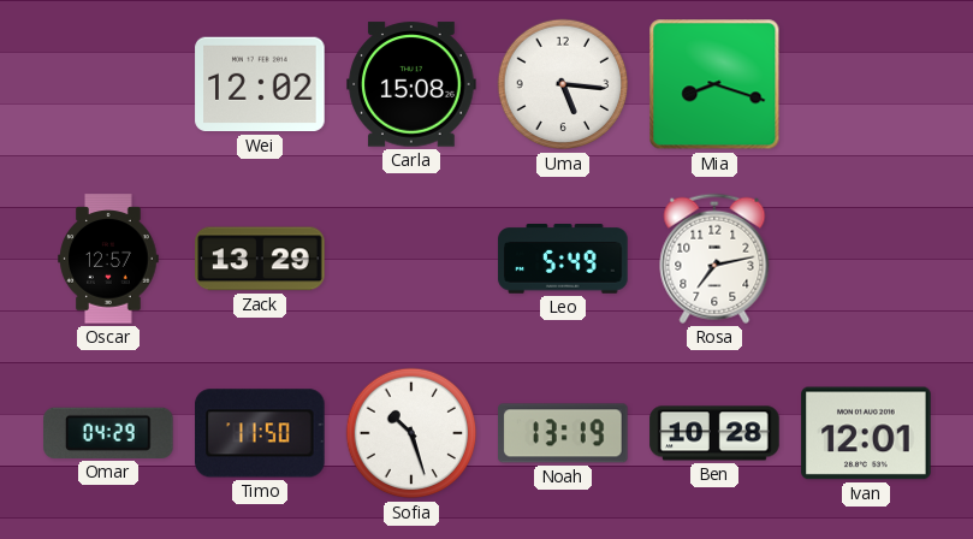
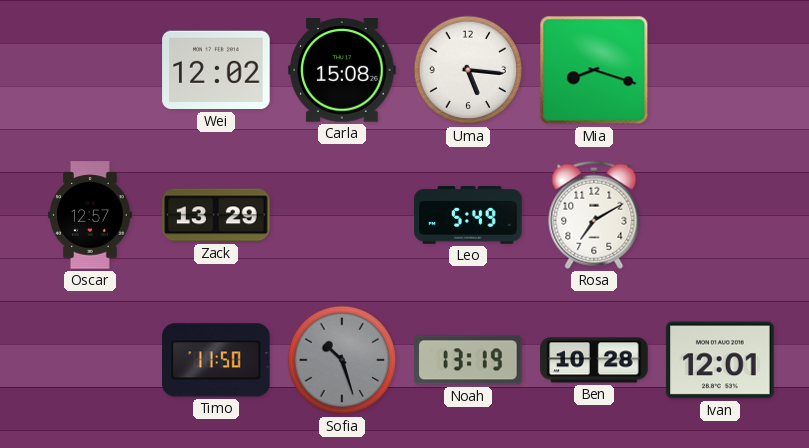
Rosa: 7:13 -> 7:10
Omar: 04:29 -> none
Sofia dial: white -> grey
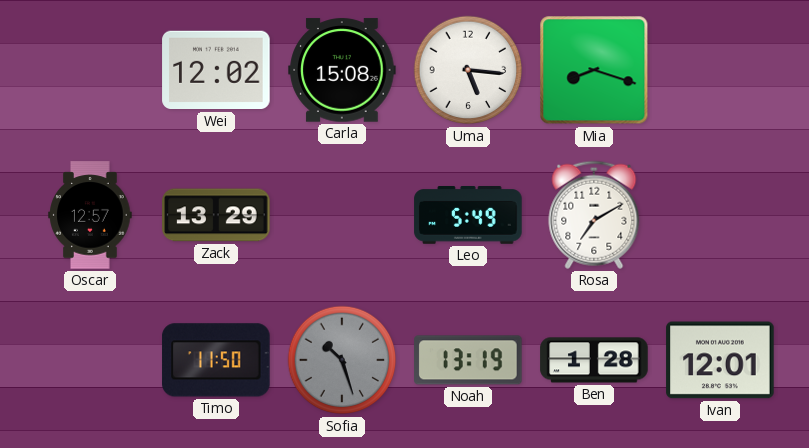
Ben: 10:28 -> 1:28
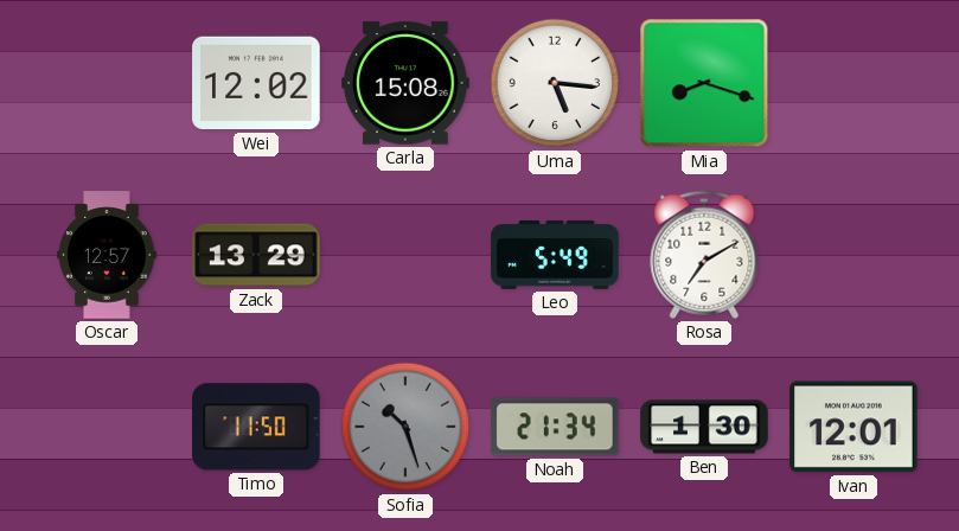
Noah: 13:19 -> 21:34
Ben: 1:28 -> 1:30
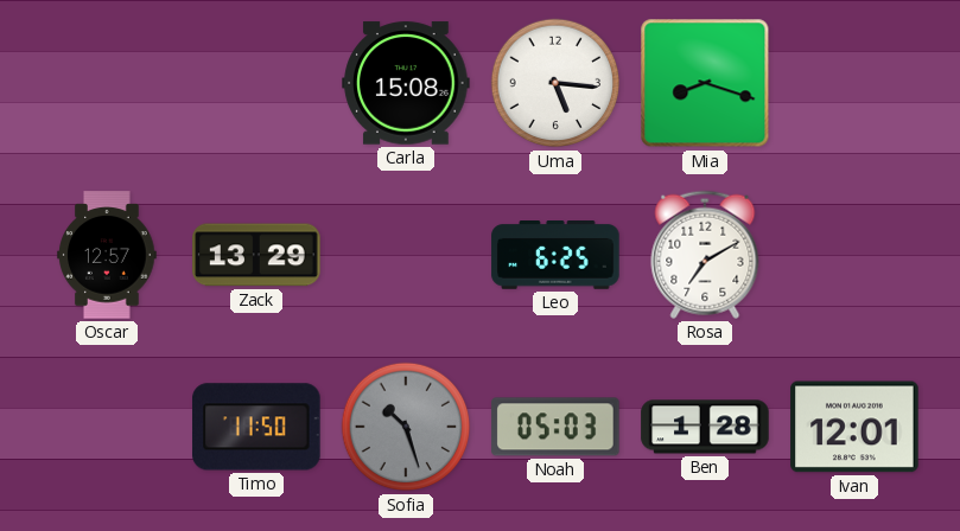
Wei: 12:02 -> none
Leo: 5:49 -> 6:25
Noah: 21:34 -> 05:03
Ben: 1:30 -> 1:28
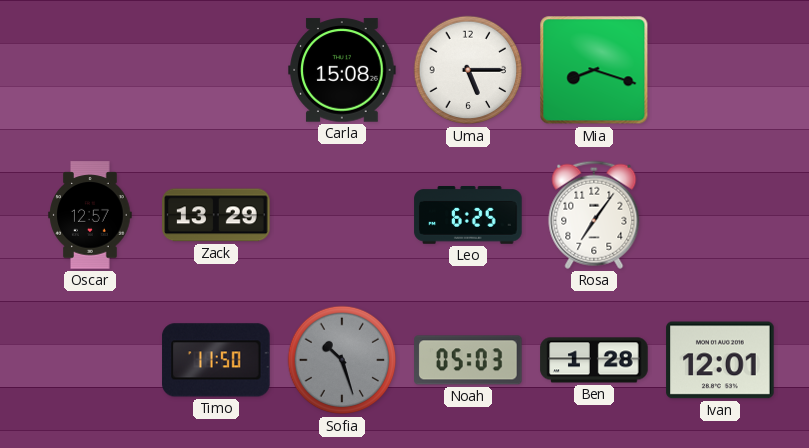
Uma: 5:16 -> 5:15
Rosa: 7:10 -> 7:06
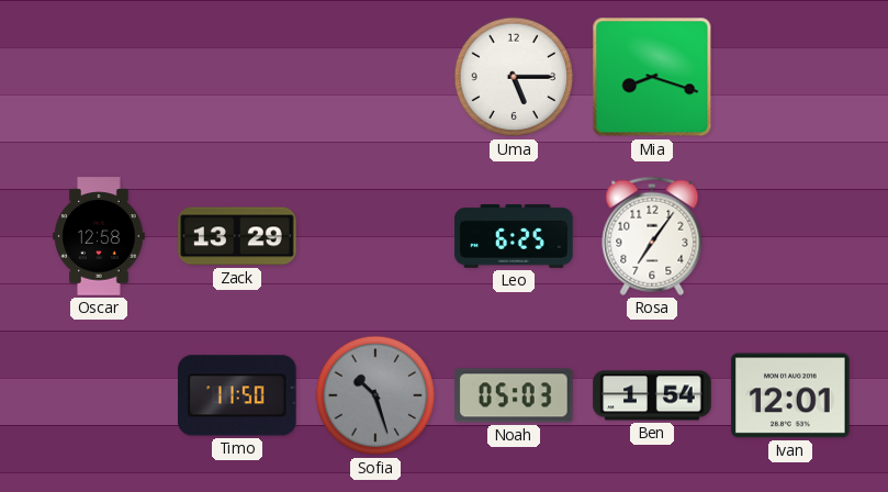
Carla: 15:08 -> none
Oscar: 12:57 -> 12:58
Ben: 1:28 -> 1:54
